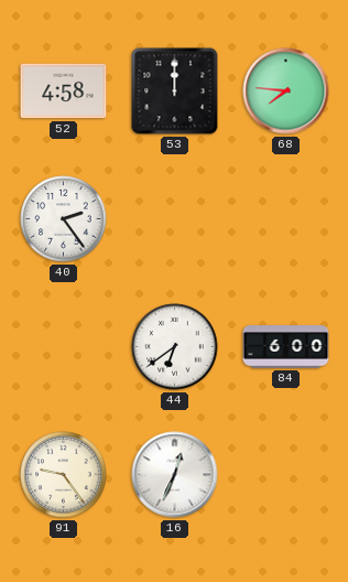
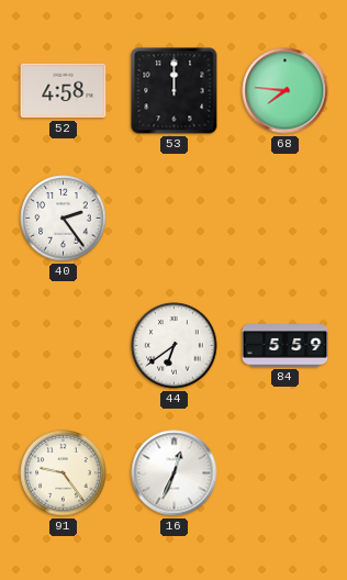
84: 6:00 -> 5:59
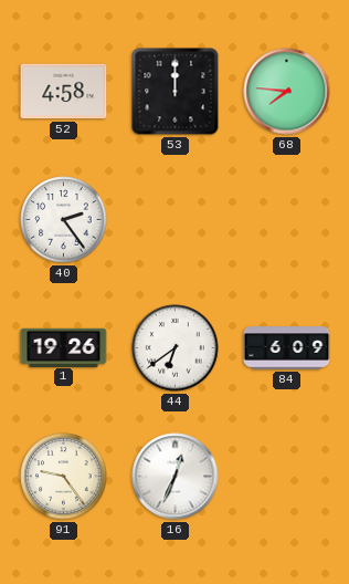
1: none -> 19:26
84: 5:59 -> 6:09
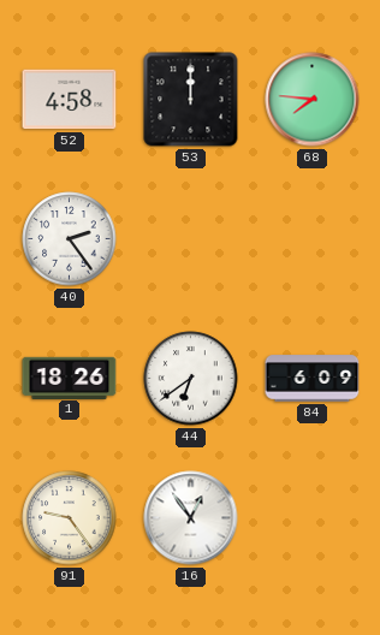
1: 19:26 -> 18:26
16: 12:34 -> 12:54
